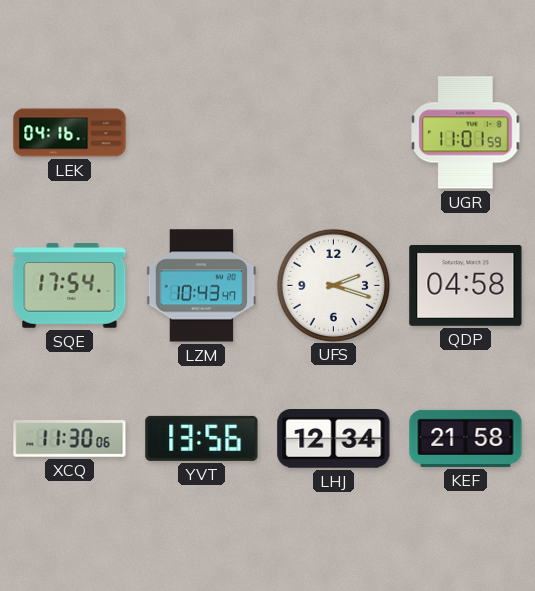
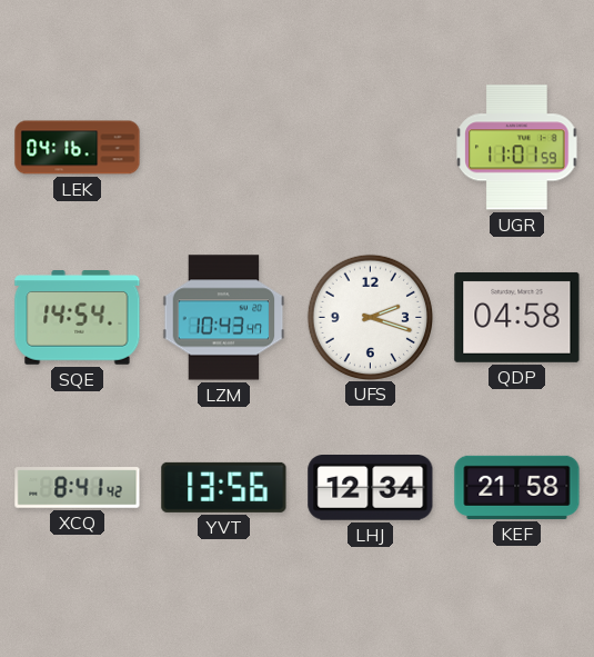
SQE: 17:54 -> 14:54
XCQ: 11:30 -> 8:41
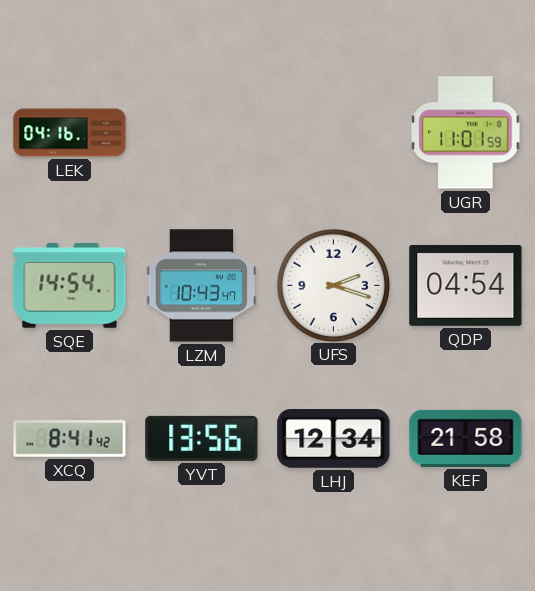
QDP: 04:58 -> 04:54
